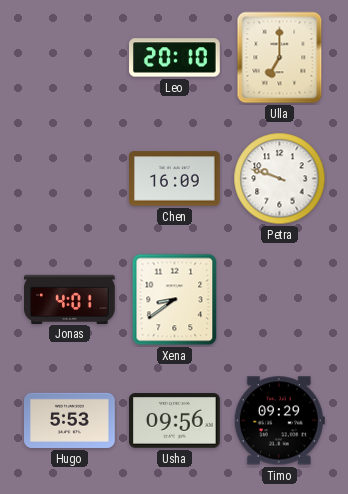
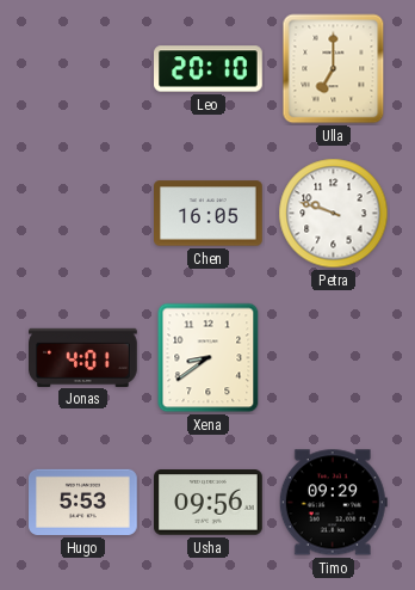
Chen: 16:09 -> 16:05
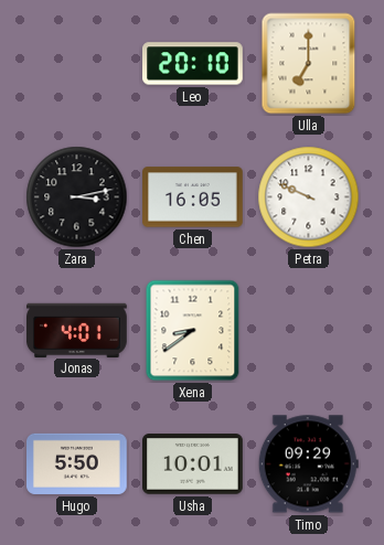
Zara: none -> 3:13
Petra: 9:48 -> 9:49
Hugo: 5:53 -> 5:50
Usha: 09:56 -> 10:01
